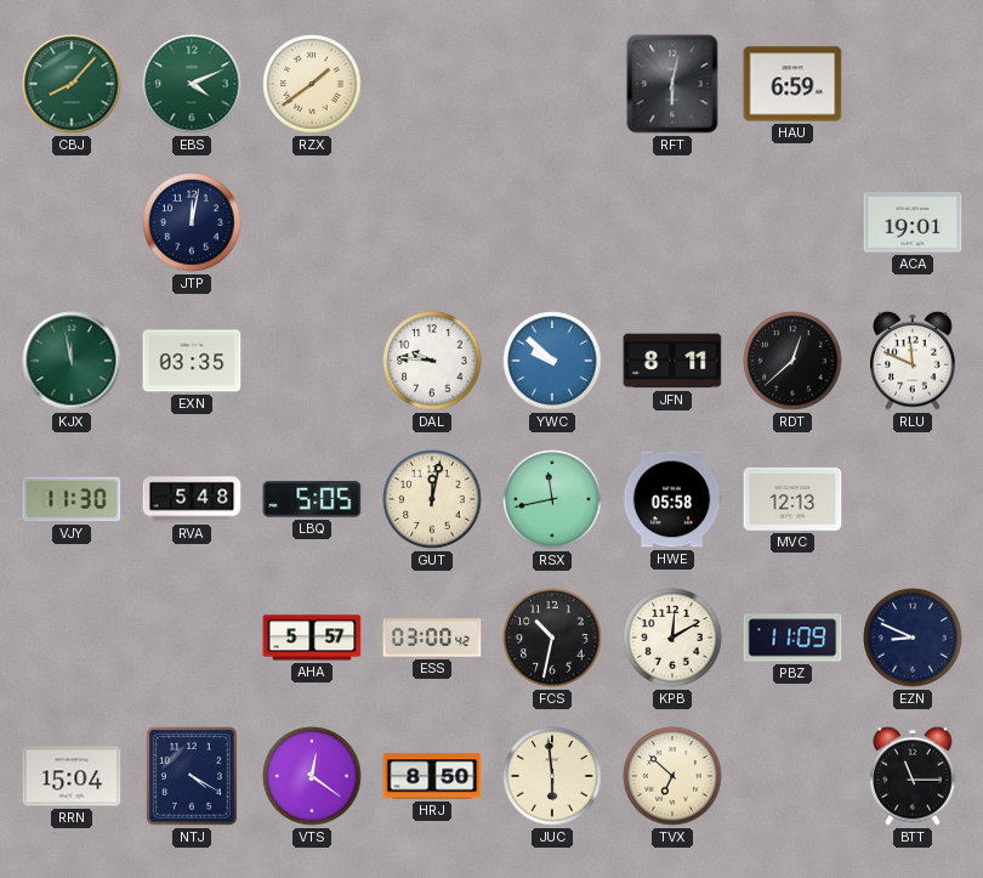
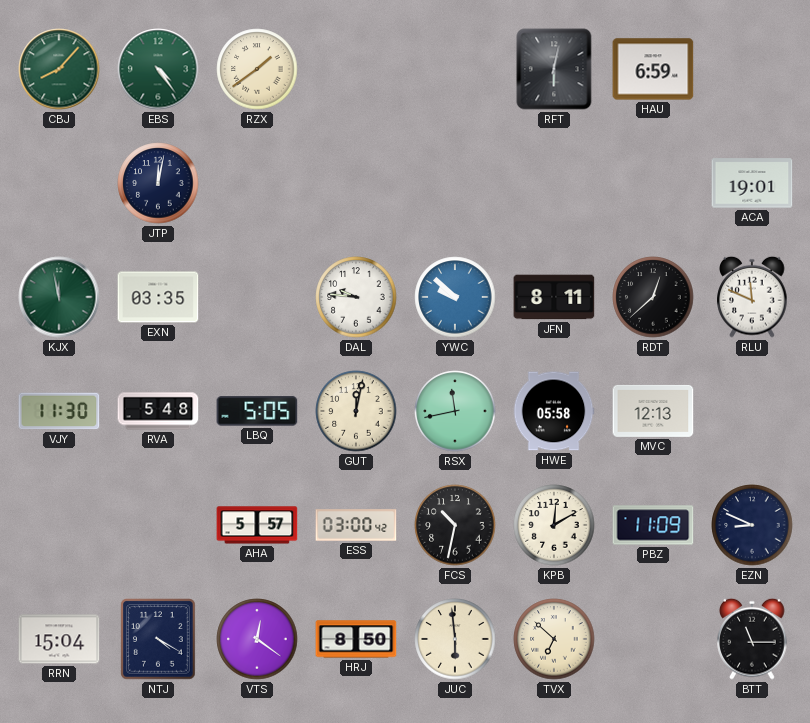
EBS: 4:11 -> 4:24
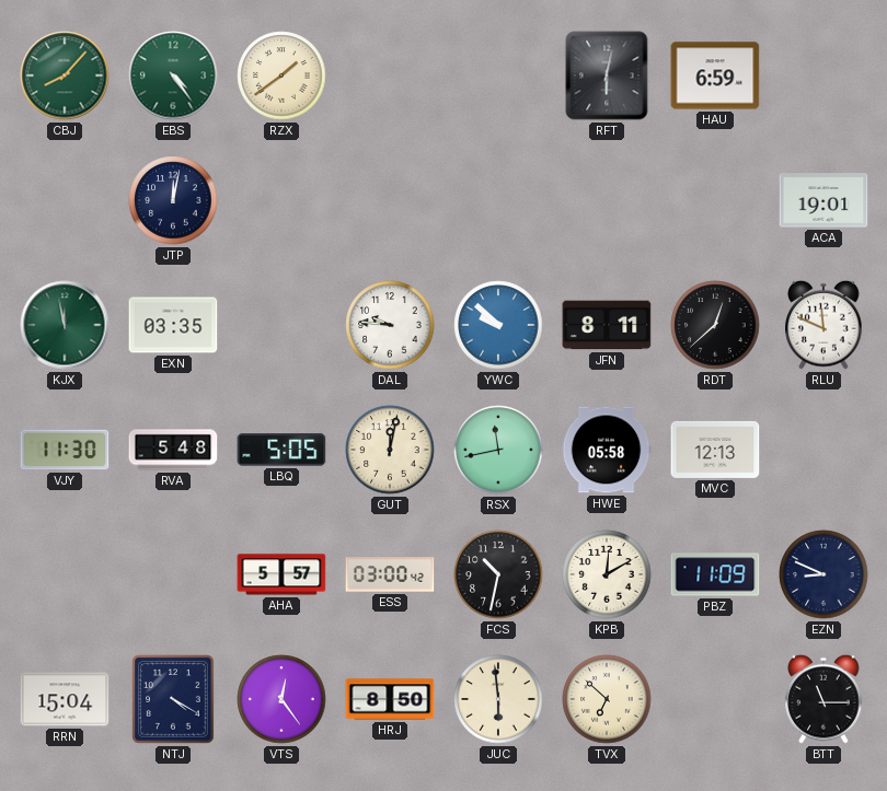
VTS: 12:21 -> 12:24
